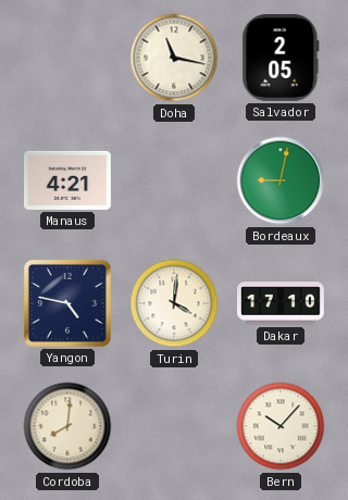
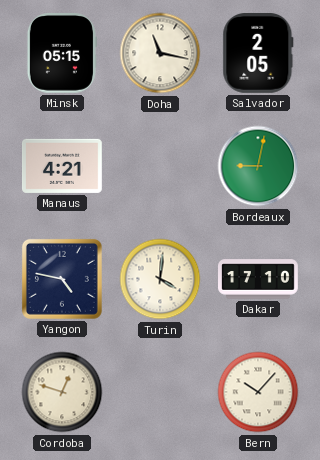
Minsk: none -> 05:15
Cordoba: 8:01 -> 12:48
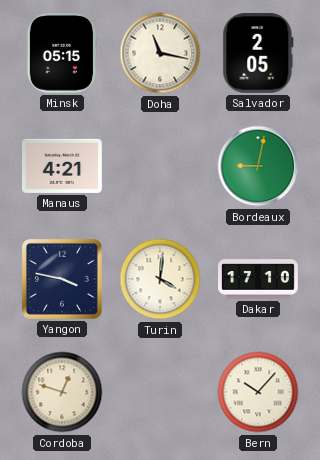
Yangon: 4:47 -> 3:47
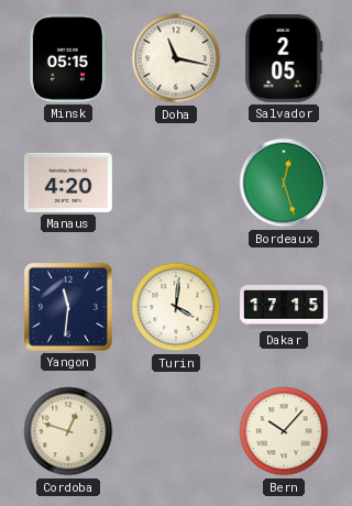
Manaus: 4:21 -> 4:20
Bordeaux: 9:02 -> 12:27
Yangon: 3:47 -> 11:31
Dakar: 17:10 -> 17:15
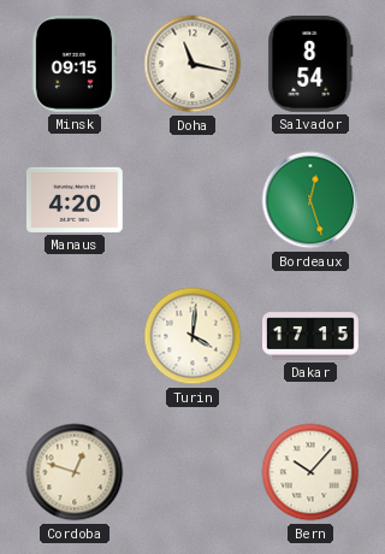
Minsk: 05:15 -> 09:15
Salvador: 2:05 -> 8:54
Yangon: 11:31 -> none
